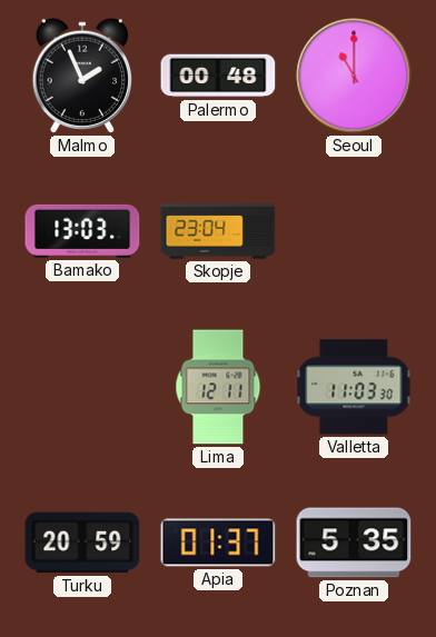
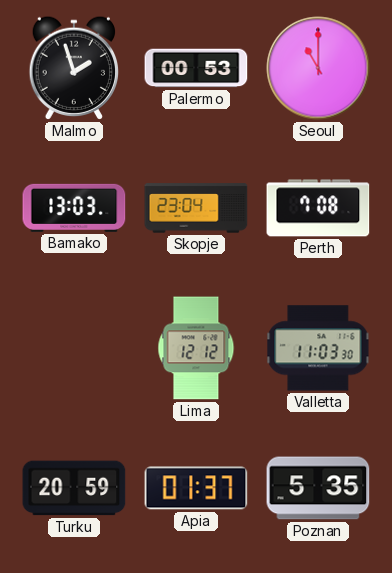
Malmo: 1:56 -> 1:57
Palermo: 00:48 -> 00:53
Perth: none -> 7:08
Lima: 12:11 -> 12:12
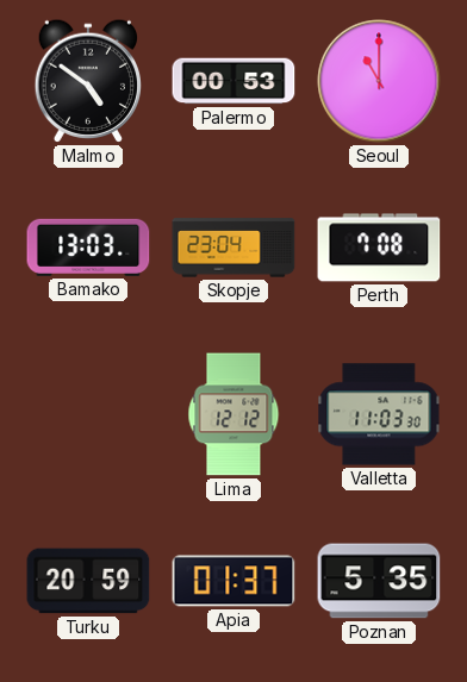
Malmo: 1:57 -> 4:51
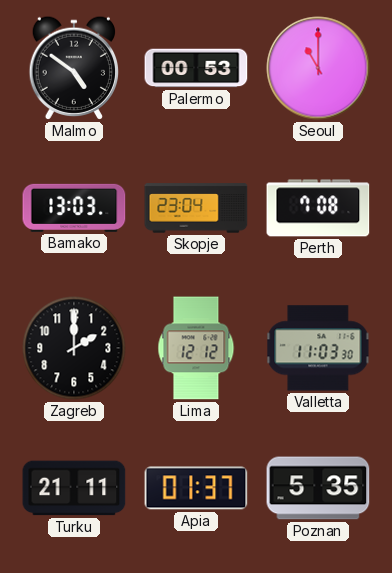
Zagreb: none -> 2:00
Turku: 20:59 -> 21:11
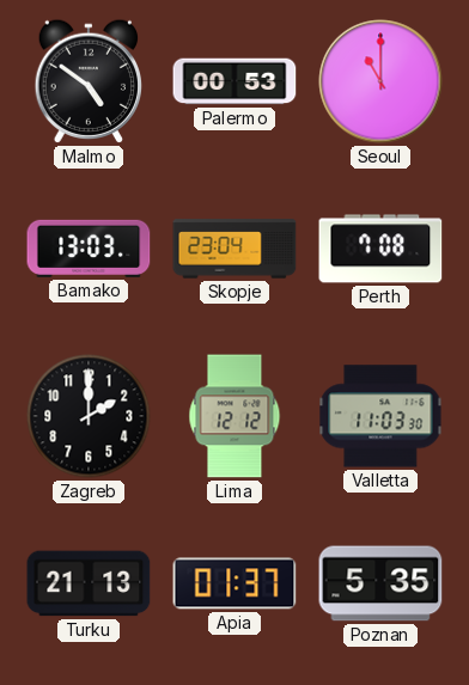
Turku: 21:11 -> 21:13
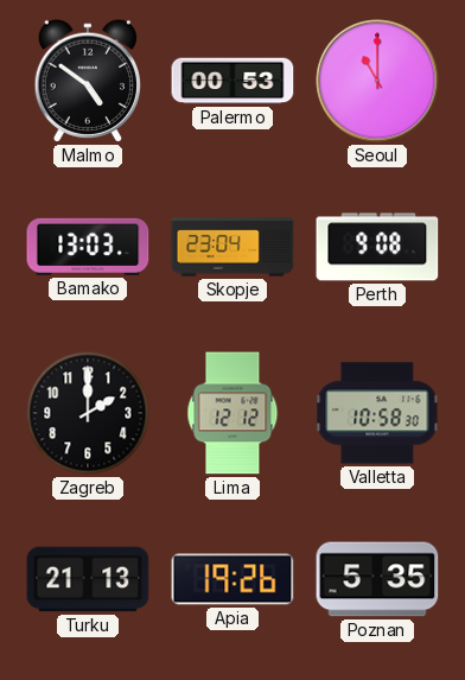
Perth: 7:08 -> 9:08
Valletta: 11:03 -> 10:58
Apia: 01:37 -> 19:26
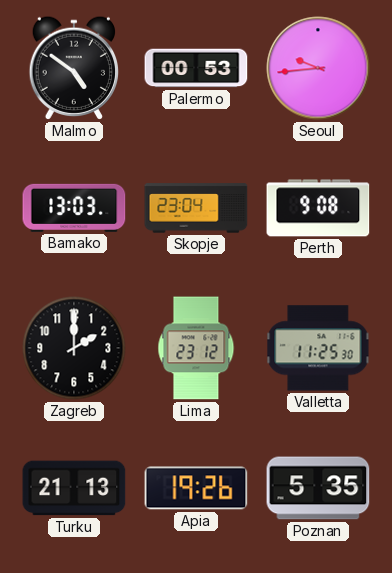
Seoul: 11:00 -> 9:44
Lima: 12:12 -> 23:12
Valletta: 10:58 -> 11:25
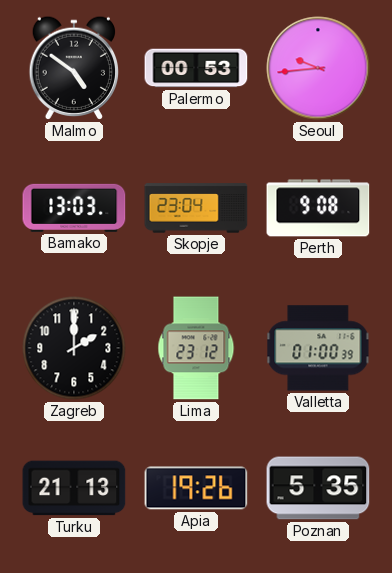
Valletta: 11:25 -> 01:00
